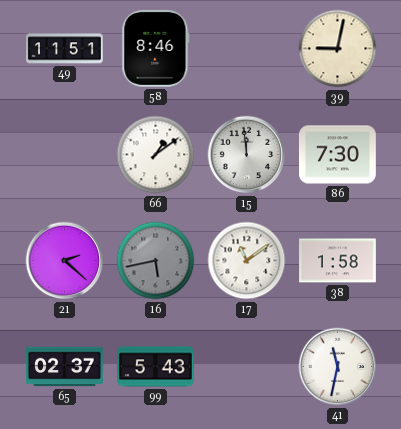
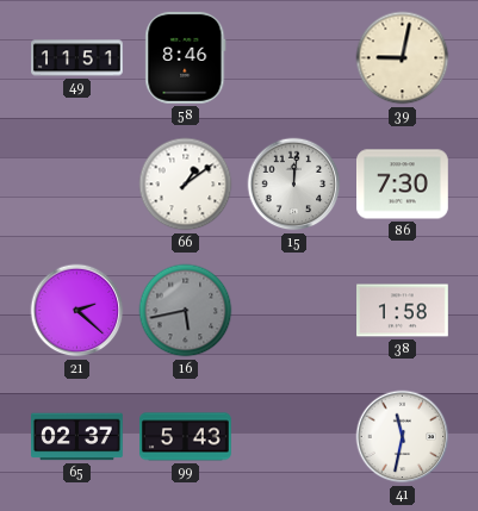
15: 11:59 -> 12:01
17: 11:09 -> none
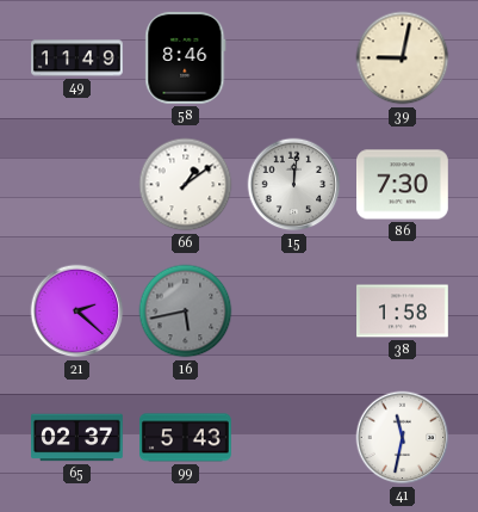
49: 11:51 -> 11:49
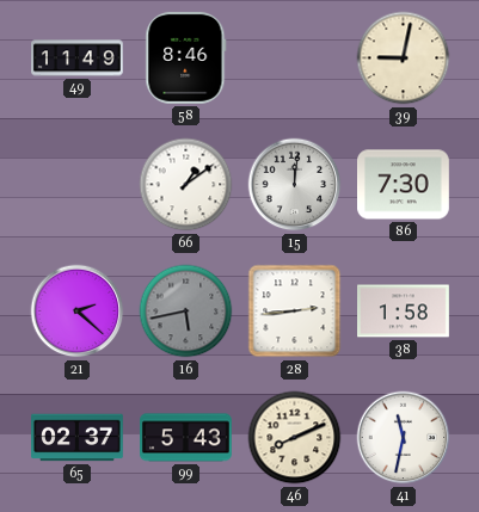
28: none -> 2:44
46: none -> 8:11
